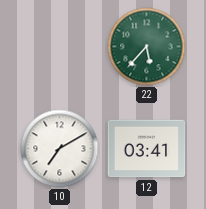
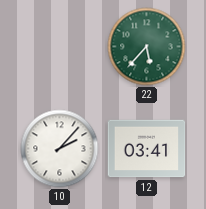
10: 7:10 -> 2:07
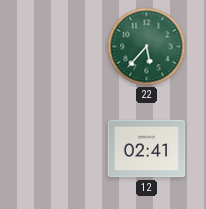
10: 2:07 -> none
12: 03:41 -> 02:41
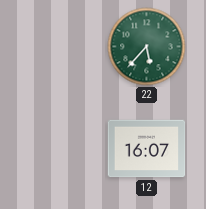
12: 02:41 -> 16:07
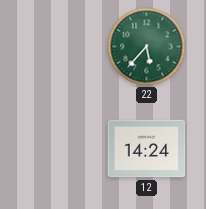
12: 16:07 -> 14:24
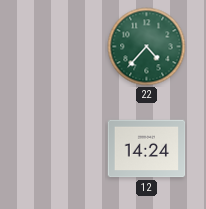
22: 5:37 -> 4:37
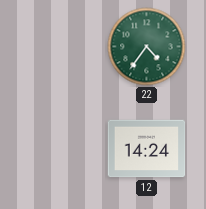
22: 4:37 -> 4:36
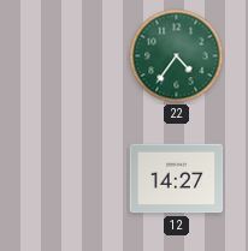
12: 14:24 -> 14:27
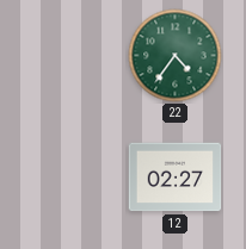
12: 14:27 -> 02:27
